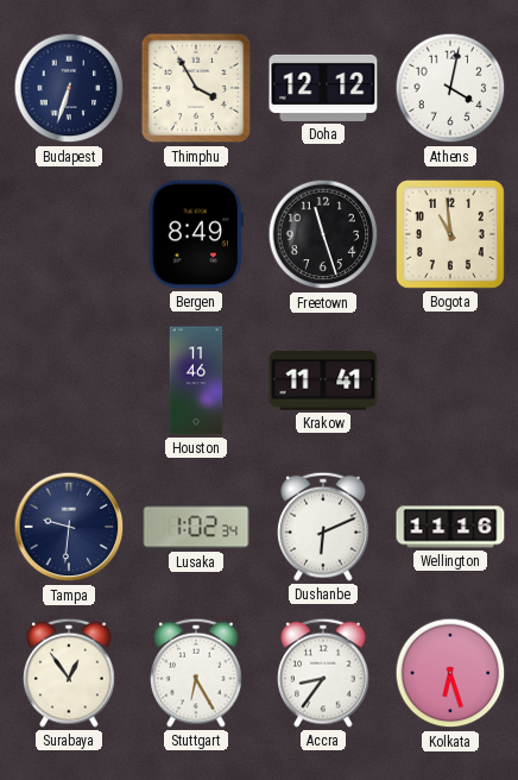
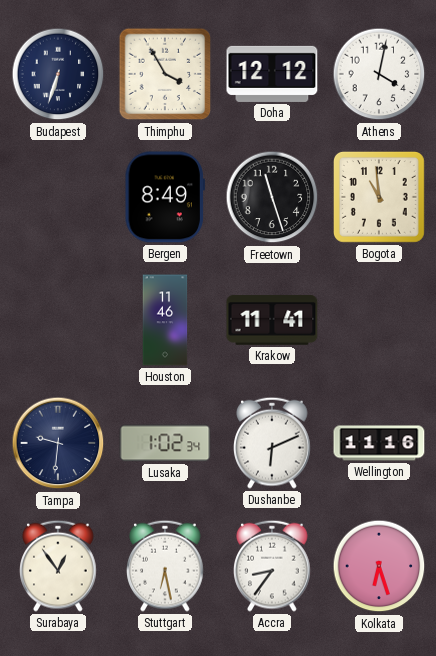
Stuttgart: 6:25 -> 6:28
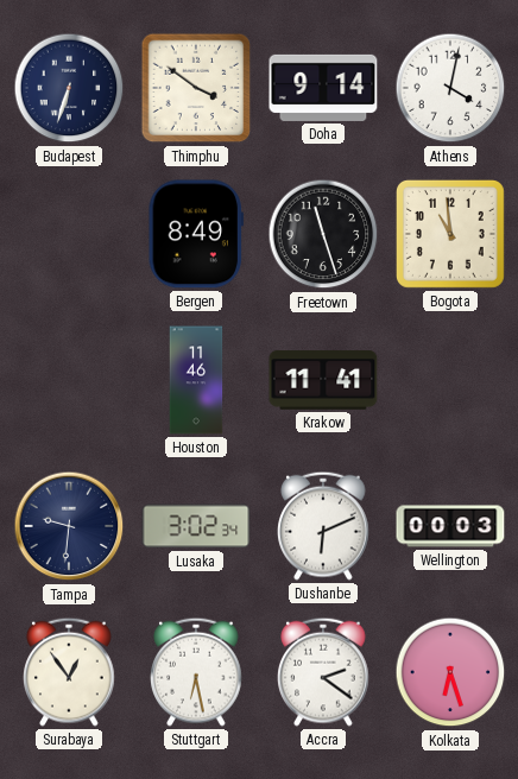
Thimphu: 3:55 -> 3:51
Doha: 12:12 -> 9:14
Lusaka: 1:02 -> 3:02
Wellington: 11:16 -> 00:03
Accra: 8:36 -> 2:21
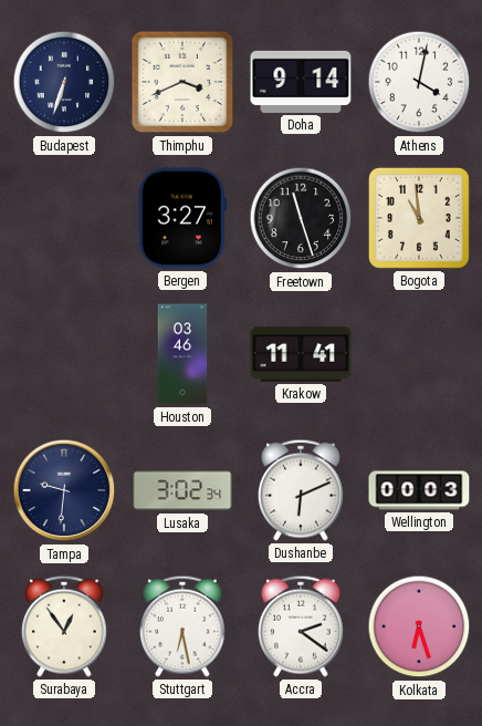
Thimphu: 3:51 -> 3:41
Bergen: 8:49 -> 3:27
Houston: 11:46 -> 03:46
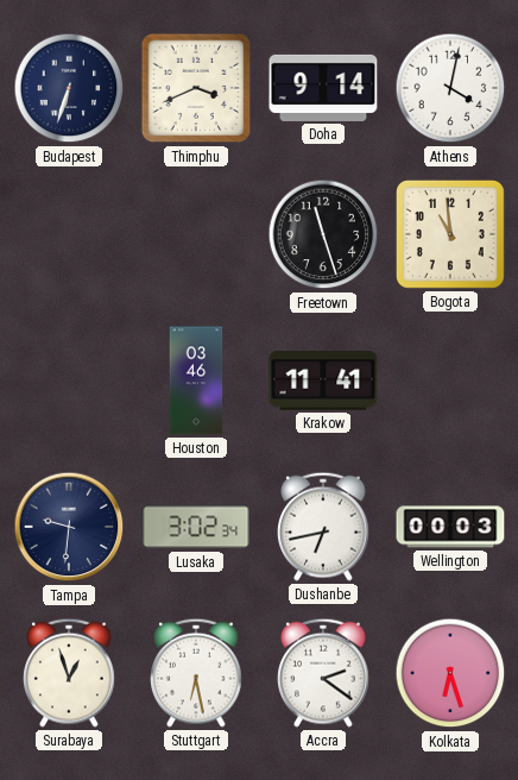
Bergen: 3:27 -> none
Dushanbe: 6:11 -> 6:43
Surabaya: 12:54 -> 12:57
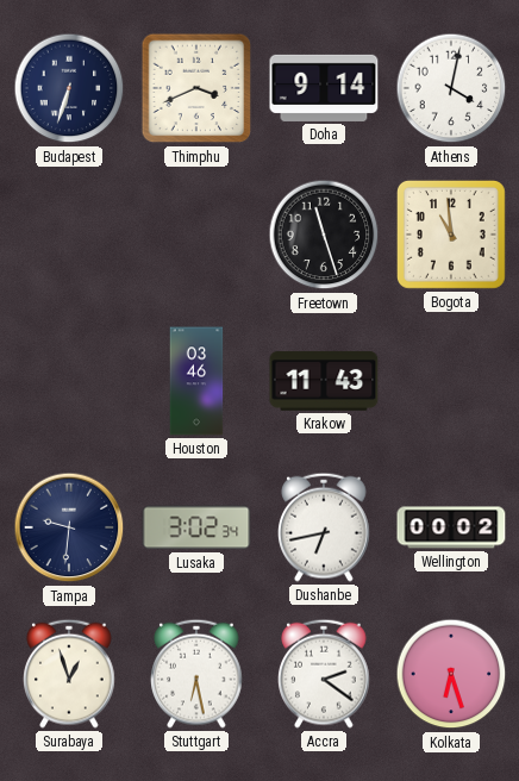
Krakow: 11:41 -> 11:43
Wellington: 00:03 -> 00:02
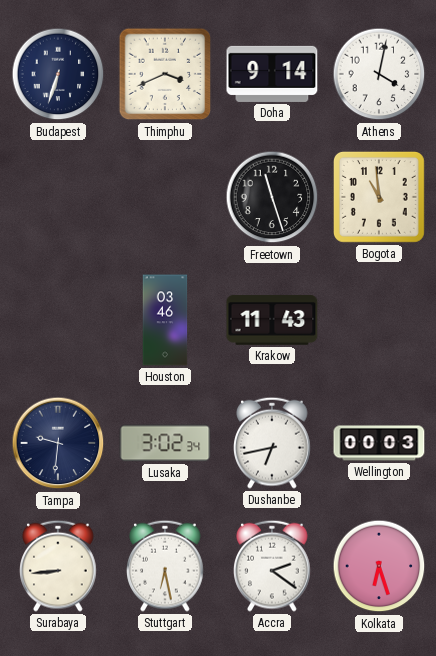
Wellington: 00:02 -> 00:03
Surabaya: 12:57 -> 8:44
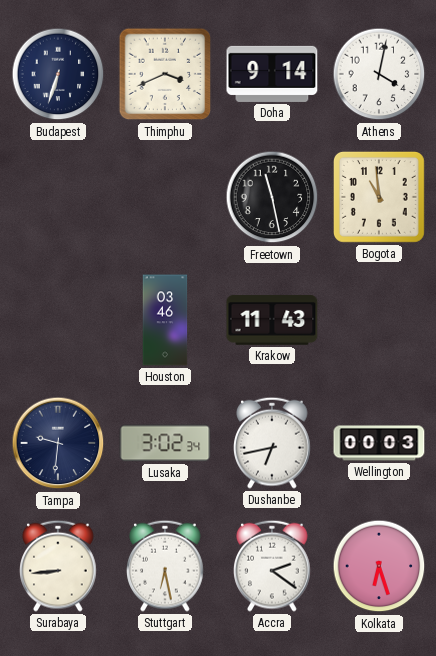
Freetown: 11:27 -> 11:28
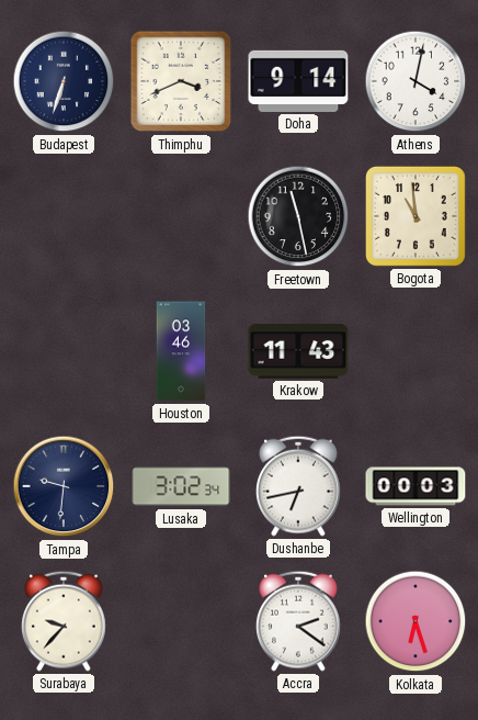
Surabaya: 8:44 -> 9:37
Stuttgart: 6:28 -> none
